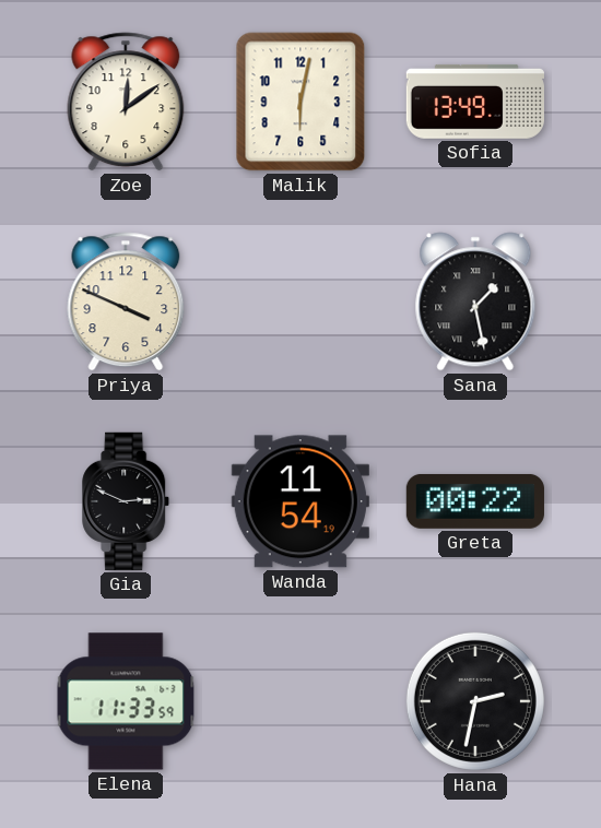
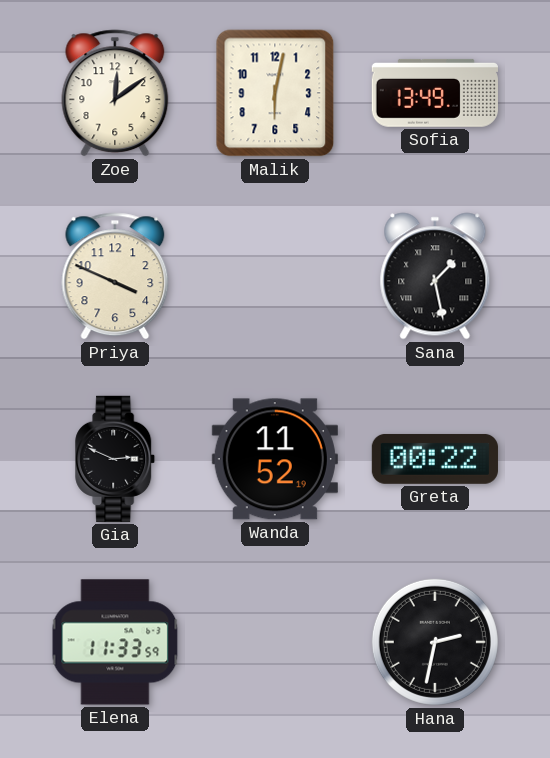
Wanda: 11:54 -> 11:52
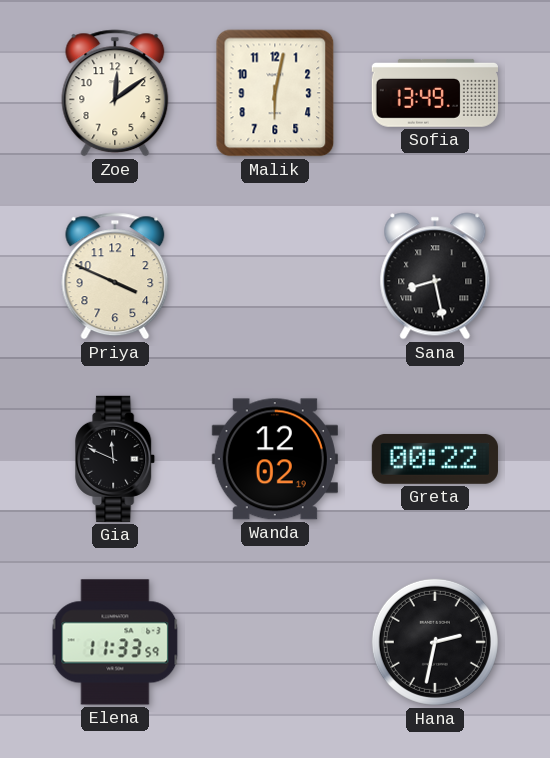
Sana: 1:28 -> 8:28
Gia: 2:49 -> 11:49
Wanda: 11:52 -> 12:02
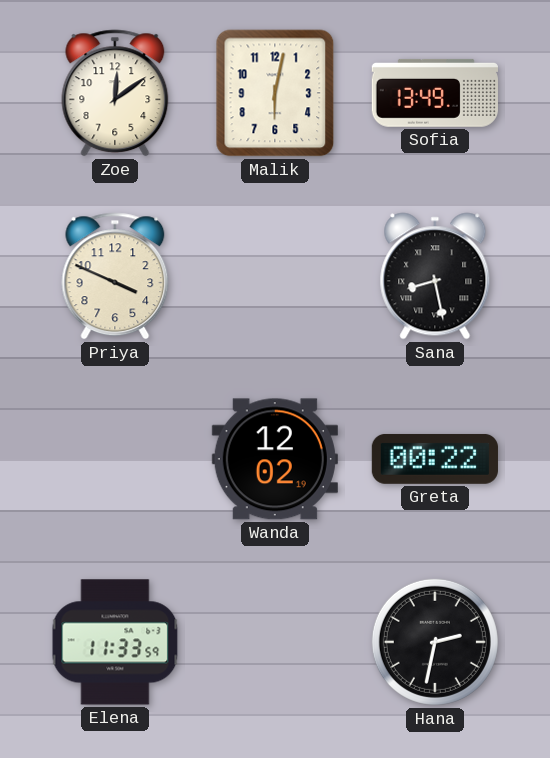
Gia: 11:49 -> none
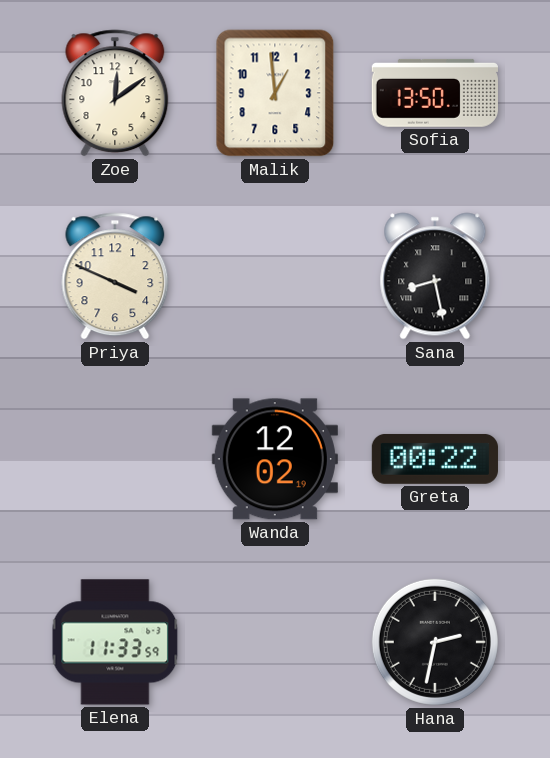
Malik: 6:02 -> 12:59
Sofia: 13:49 -> 13:50
